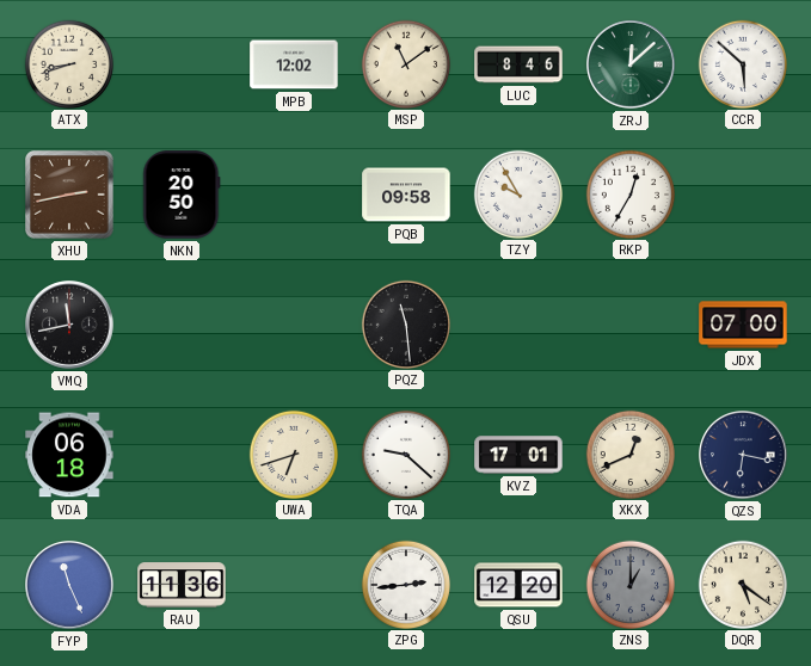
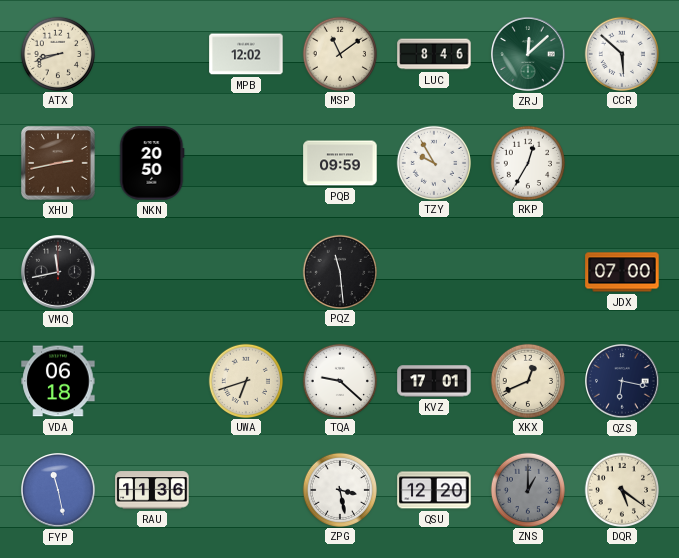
PQB: 09:58 -> 09:59
FYP: 11:26 -> 11:28
ZPG: 2:44 -> 3:28
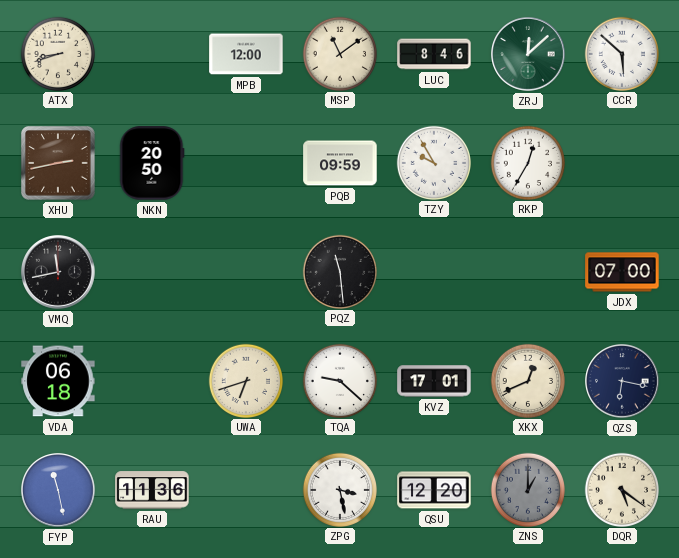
MPB: 12:02 -> 12:00
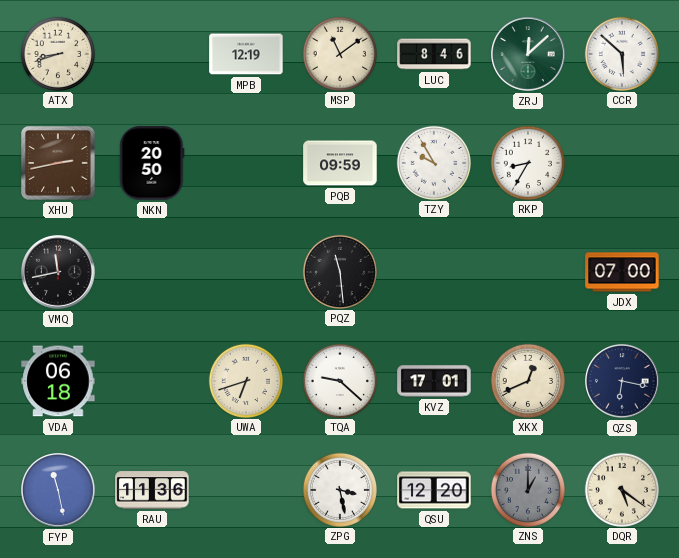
MPB: 12:00 -> 12:19
RKP: 12:35 -> 8:35
